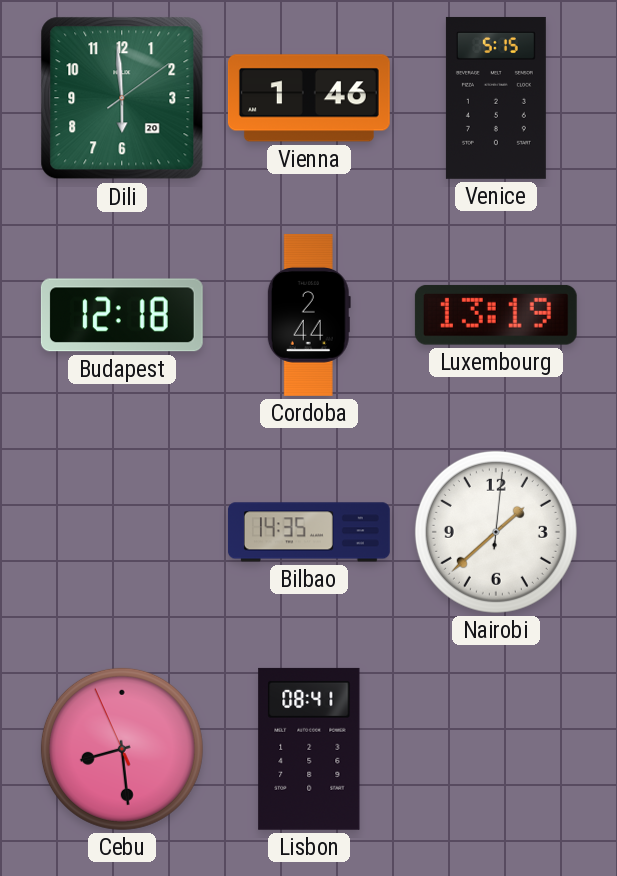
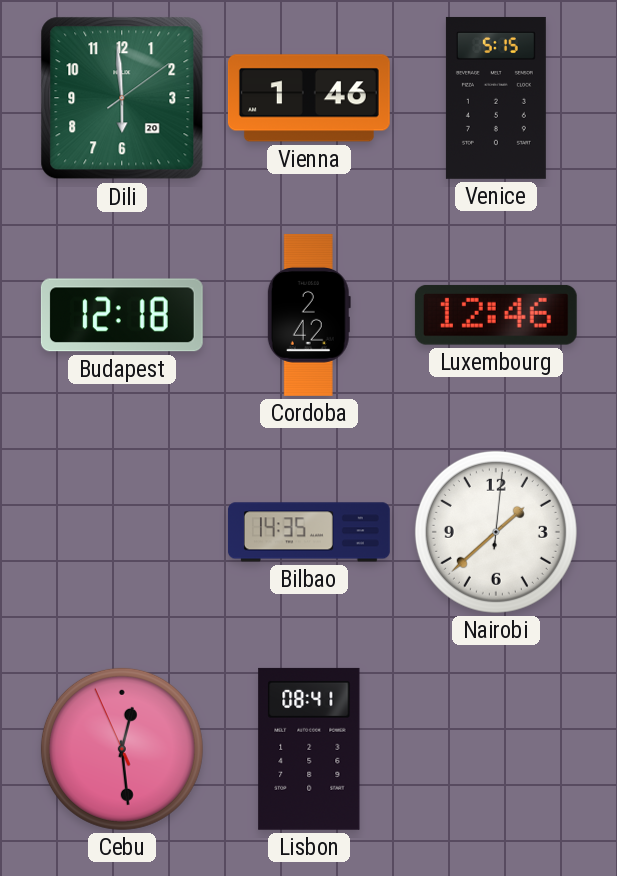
Cordoba: 2:44 -> 2:42
Luxembourg: 13:19 -> 12:46
Cebu: 8:28 -> 12:28
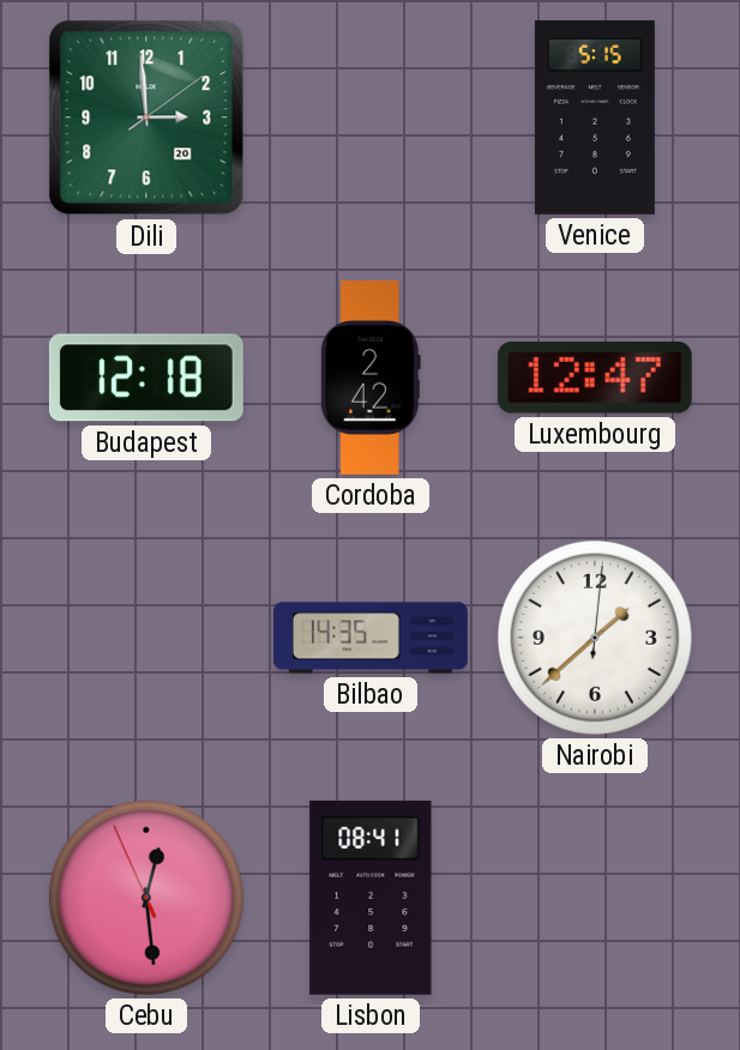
Dili: 5:59 -> 2:59
Vienna: 1:46 -> none
Luxembourg: 12:46 -> 12:47
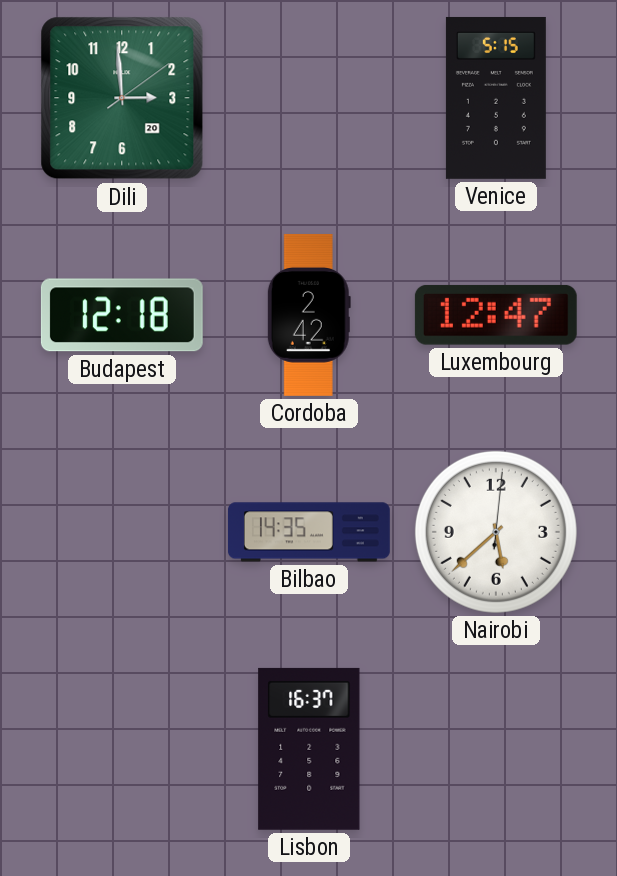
Nairobi: 1:38 -> 5:38
Cebu: 12:28 -> none
Lisbon: 08:41 -> 16:37
